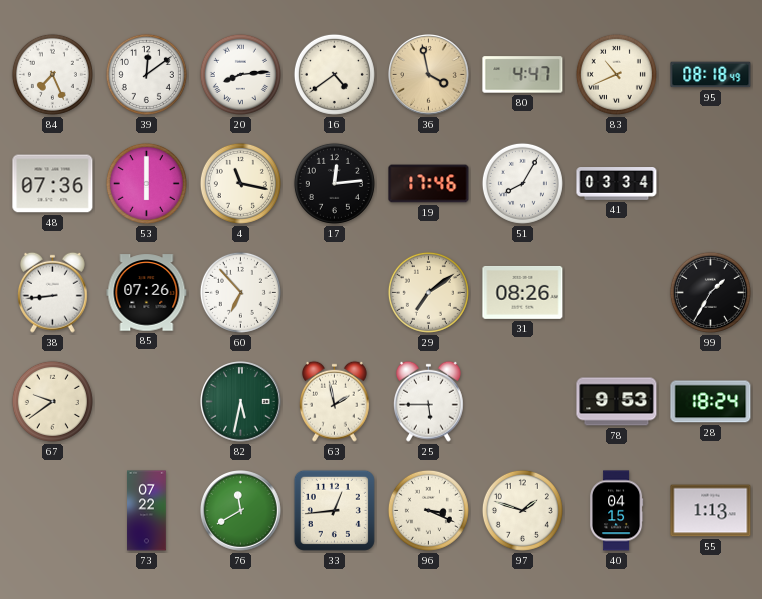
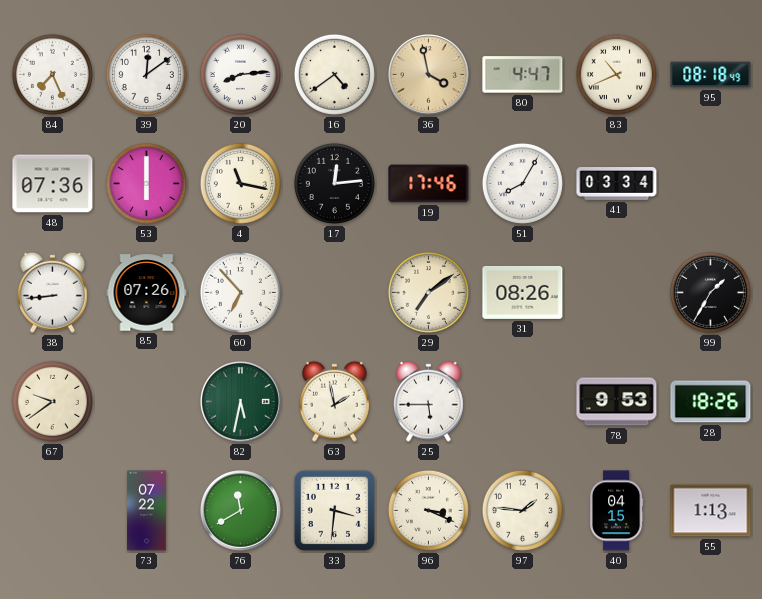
28: 18:24 -> 18:26
33: 12:44 -> 3:31
97: 1:48 -> 1:46
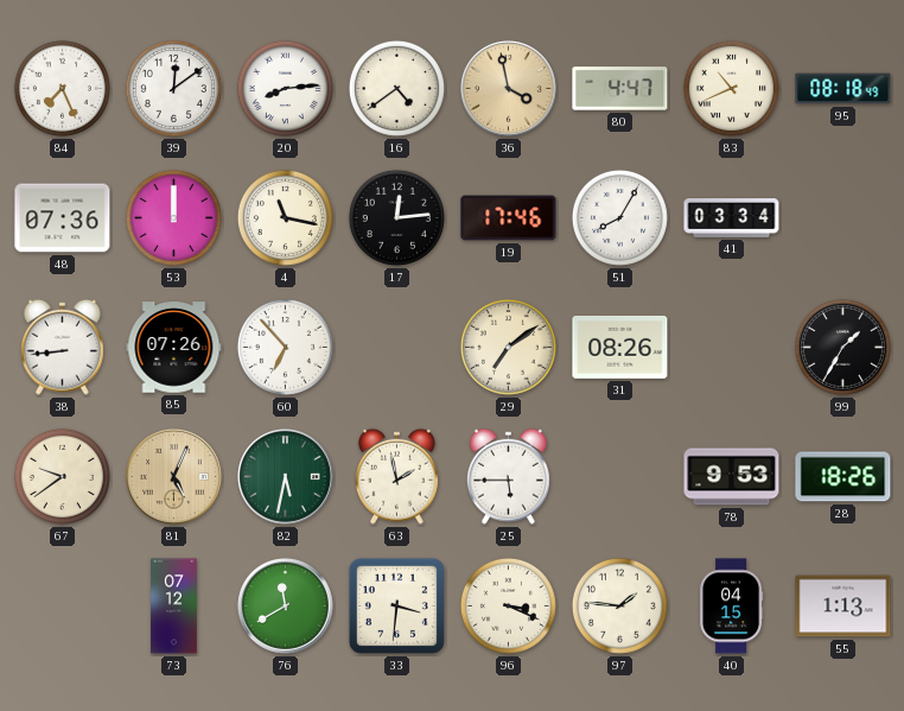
53: 6:00 -> 12:00
81: none -> 5:04
73: 07:22 -> 07:12
